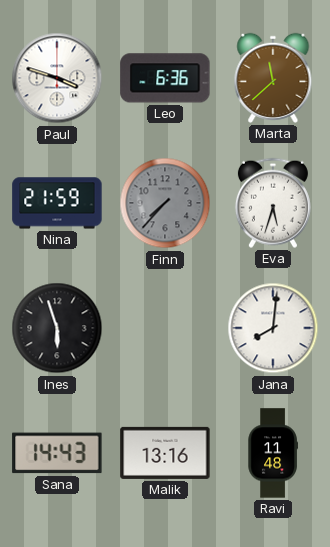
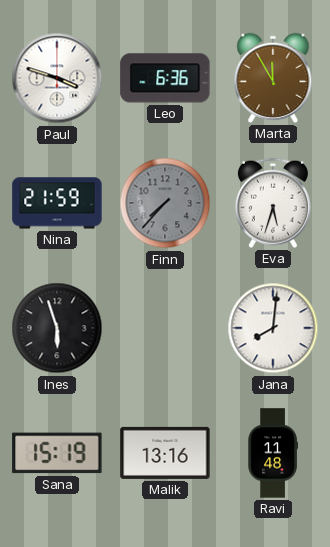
Marta: 11:38 -> 11:55
Sana: 14:43 -> 15:19
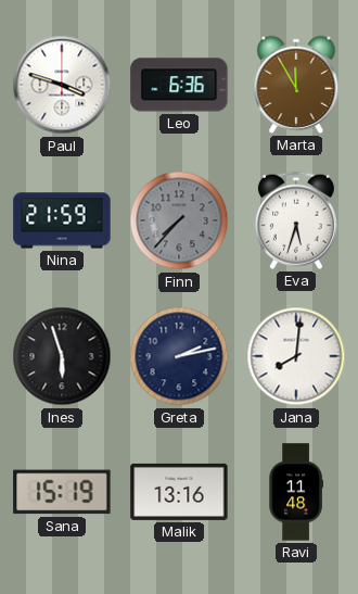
Greta: none -> 2:13
